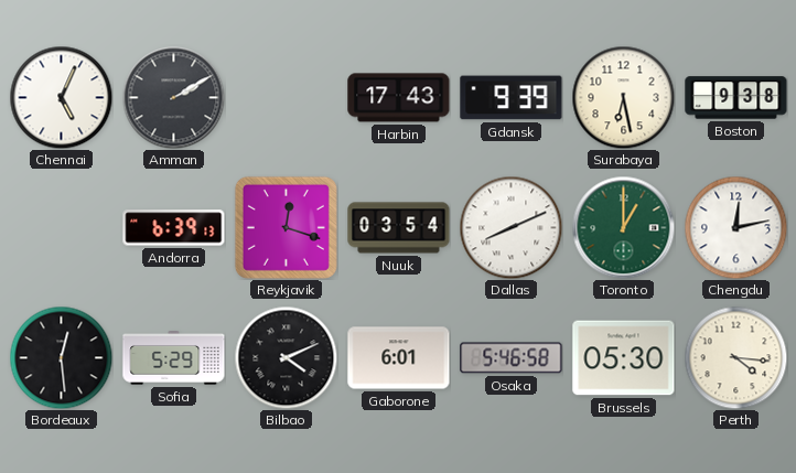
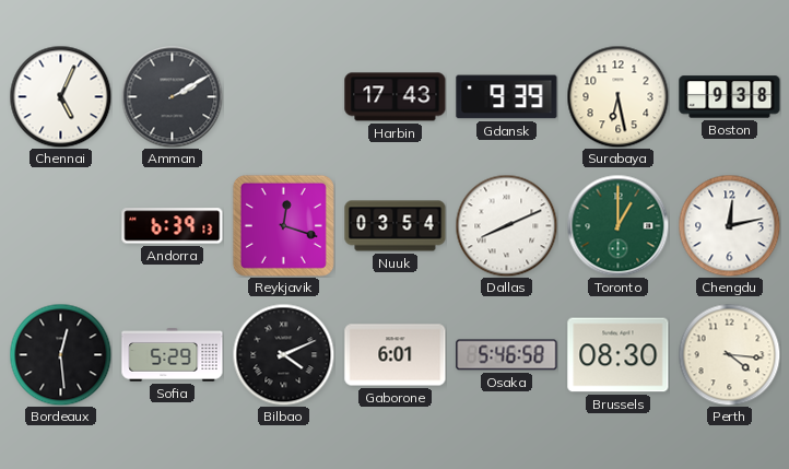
Brussels: 05:30 -> 08:30
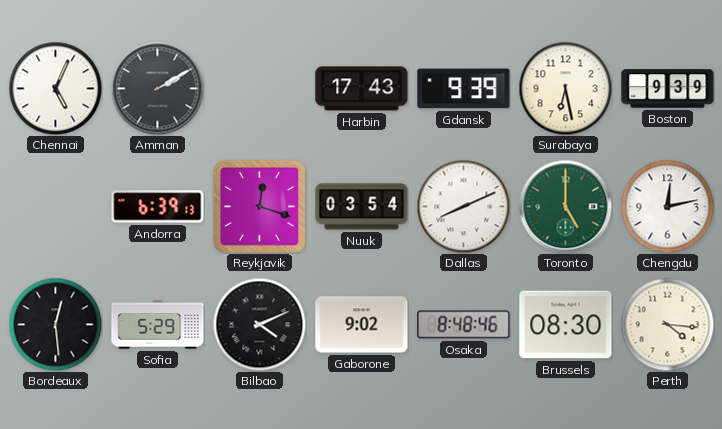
Boston: 9:38 -> 9:39
Toronto: 1:00 -> 5:00
Gaborone: 6:01 -> 9:02
Osaka: 5:46 -> 8:48
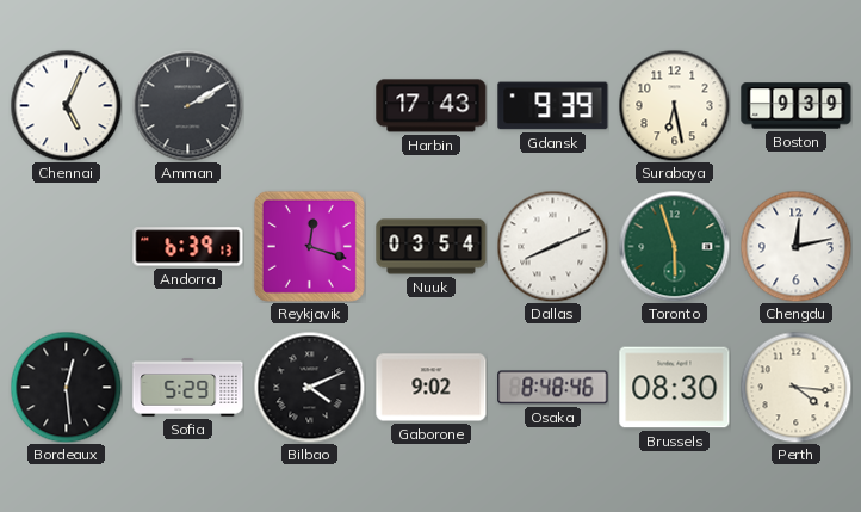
Toronto: 5:00 -> 5:57
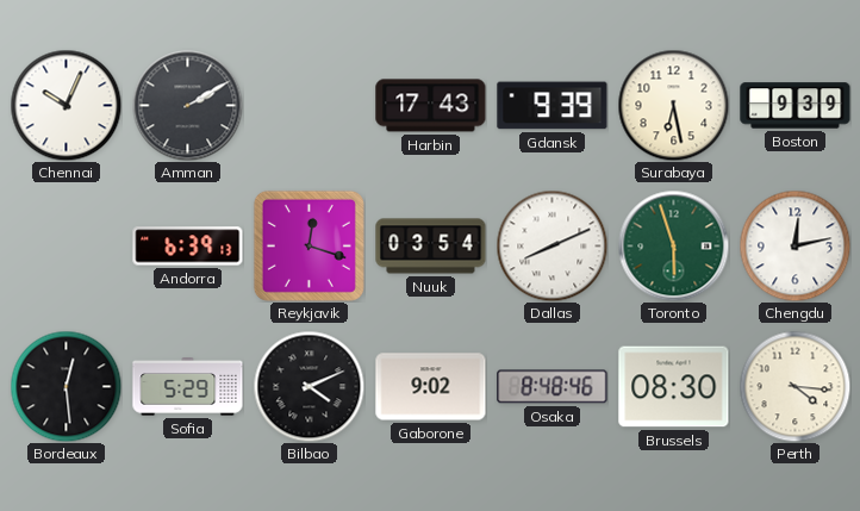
Chennai: 5:04 -> 10:04
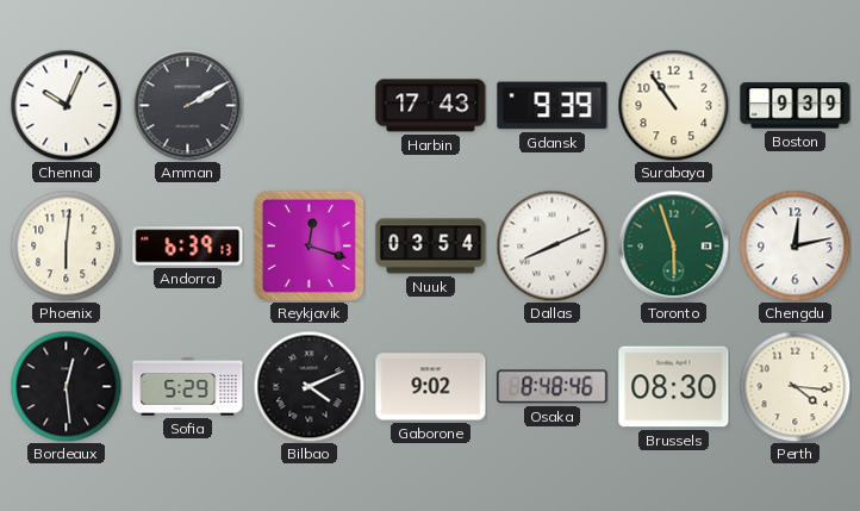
Surabaya: 6:28 -> 10:54
Phoenix: none -> 6:01
